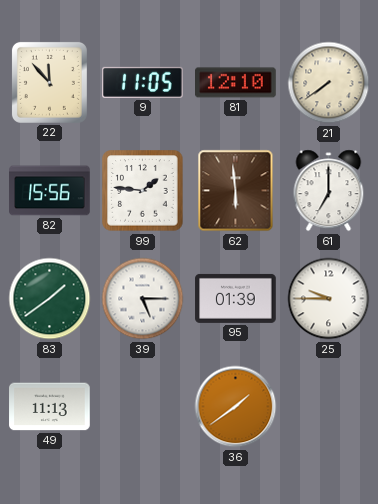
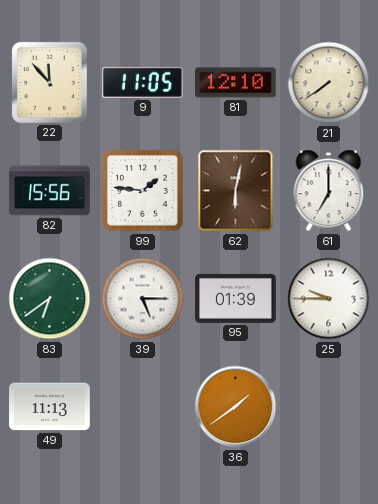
62: 5:59 -> 6:02
83: 1:39 -> 6:39
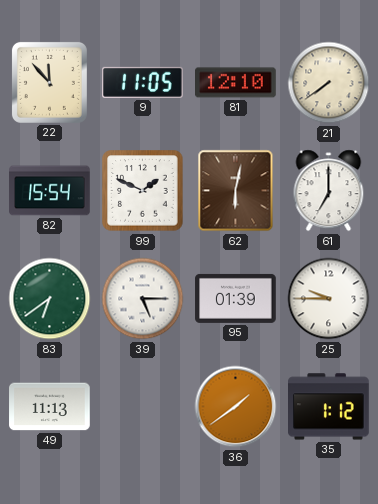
82: 15:56 -> 15:54
99: 1:46 -> 1:49
35: none -> 1:12
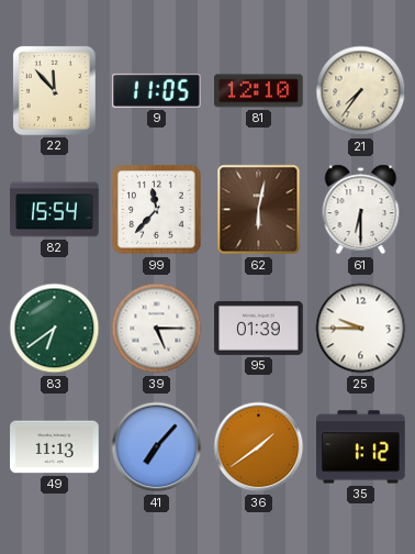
21: 7:39 -> 7:36
99: 1:49 -> 11:37
61: 7:00 -> 6:30
41: none -> 7:07
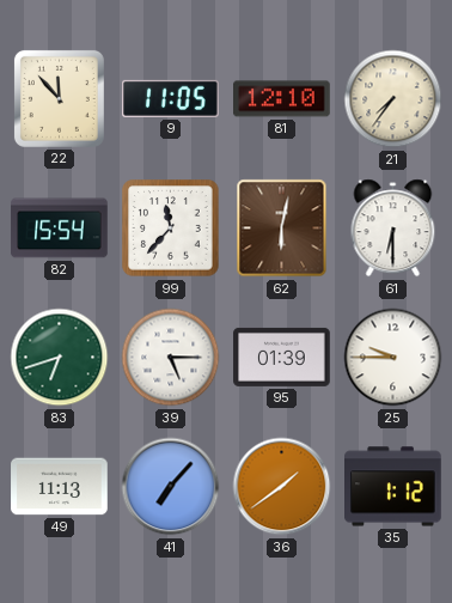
83: 6:39 -> 6:42
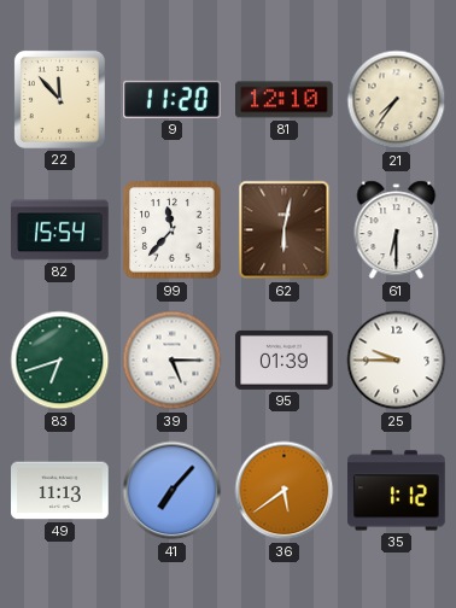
9: 11:05 -> 11:20
36: 1:39 -> 5:39
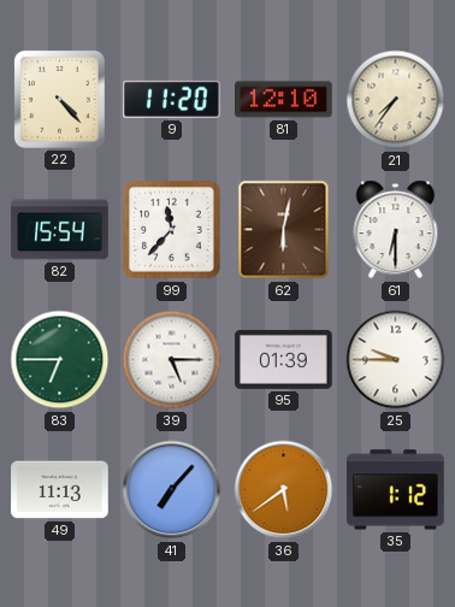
22: 11:53 -> 4:23
83: 6:42 -> 6:45
